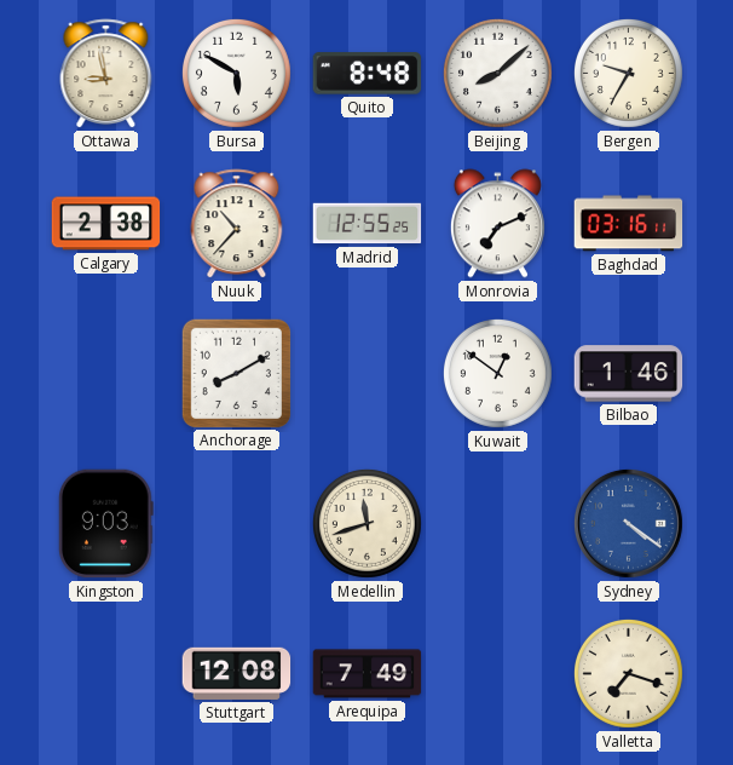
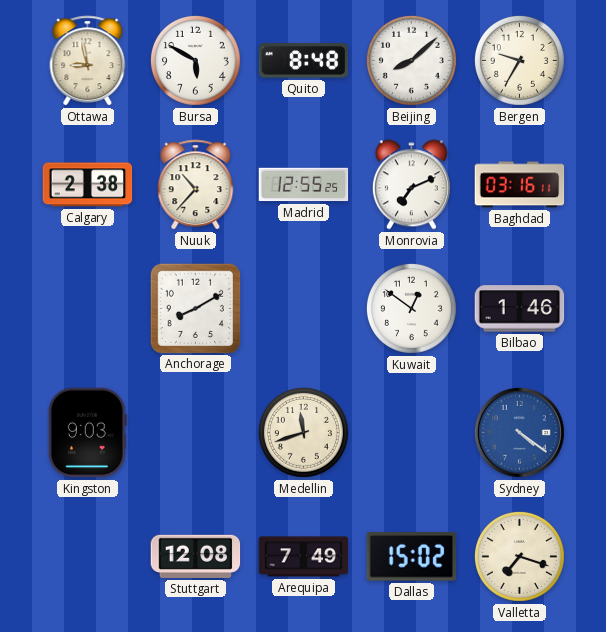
Dallas: none -> 15:02
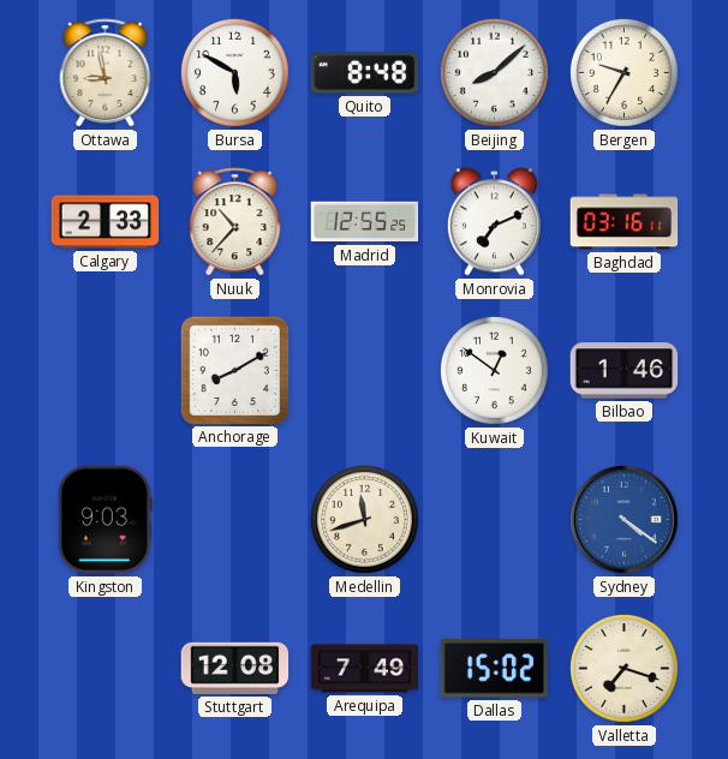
Calgary: 2:38 -> 2:33
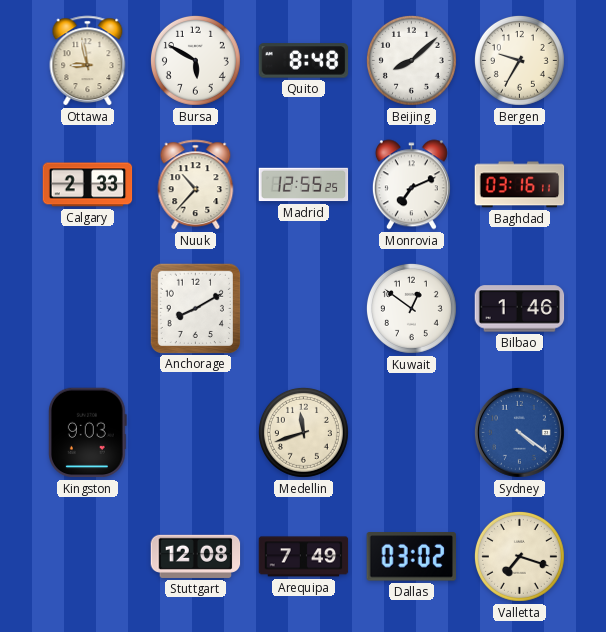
Dallas: 15:02 -> 03:02
